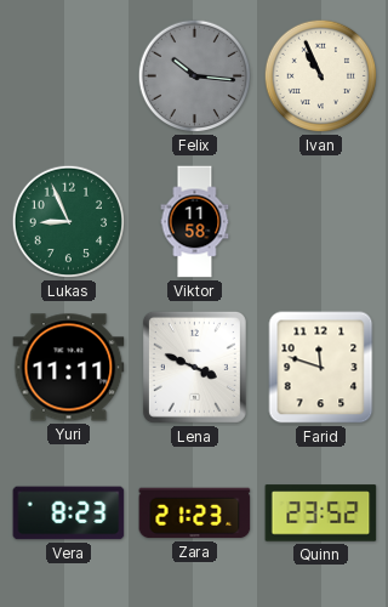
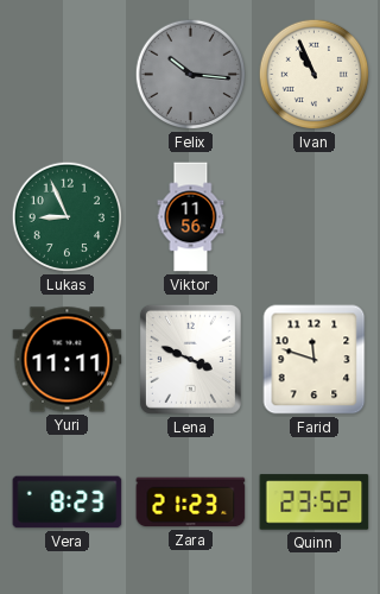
Viktor: 11:58 -> 11:56
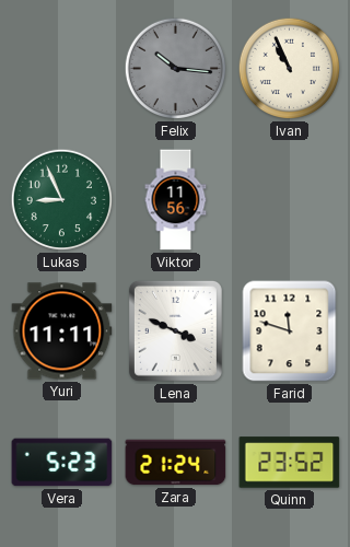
Vera: 8:23 -> 5:23
Zara: 21:23 -> 21:24
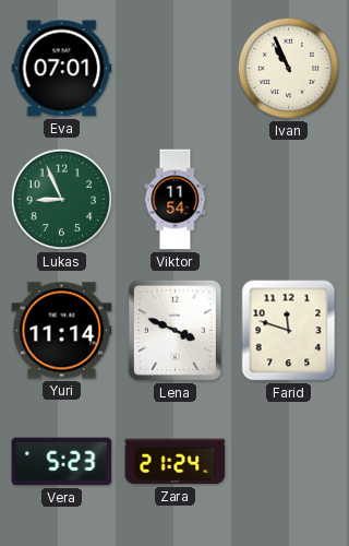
Eva: none -> 07:01
Felix: 10:16 -> none
Viktor: 11:56 -> 11:54
Yuri: 11:11 -> 11:14
Quinn: 23:52 -> none
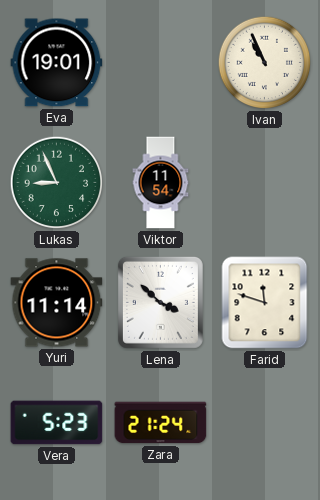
Eva: 07:01 -> 19:01
Lena: 3:49 -> 3:52
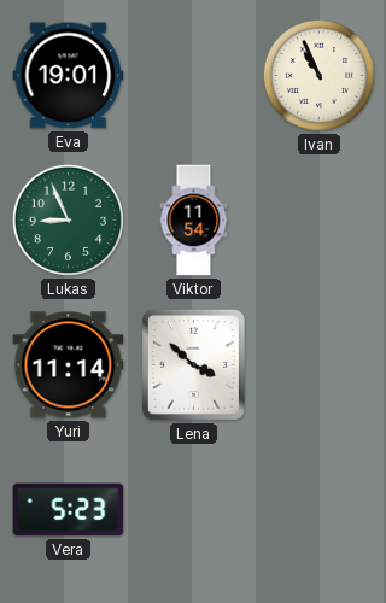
Farid: 11:48 -> none
Zara: 21:24 -> none
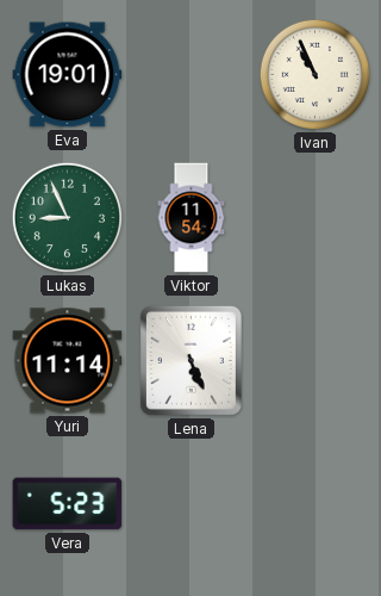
Lena: 3:52 -> 5:26
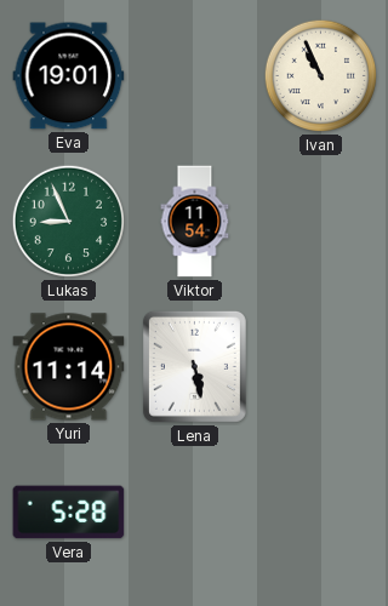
Lena: 5:26 -> 5:28
Vera: 5:23 -> 5:28
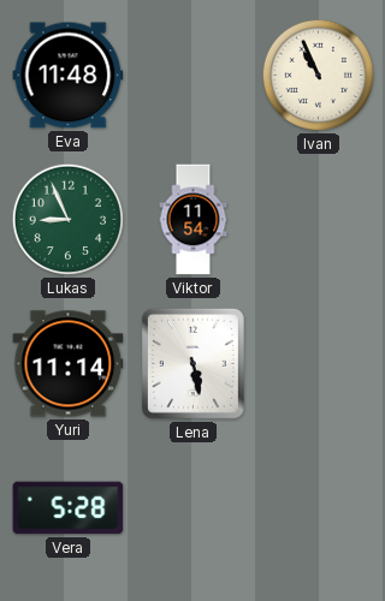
Eva: 19:01 -> 11:48
